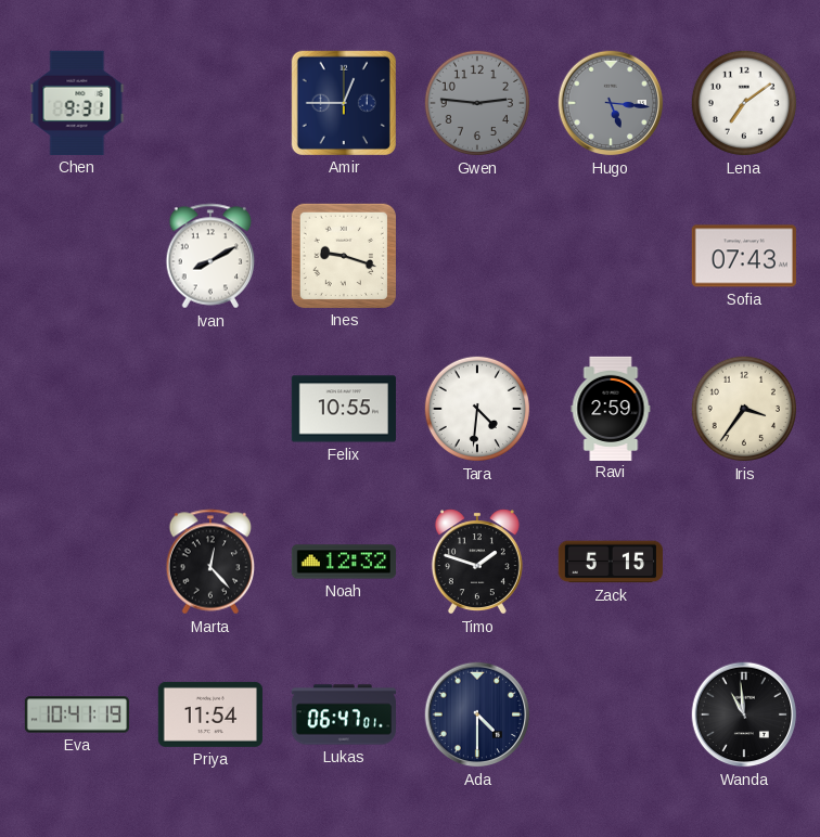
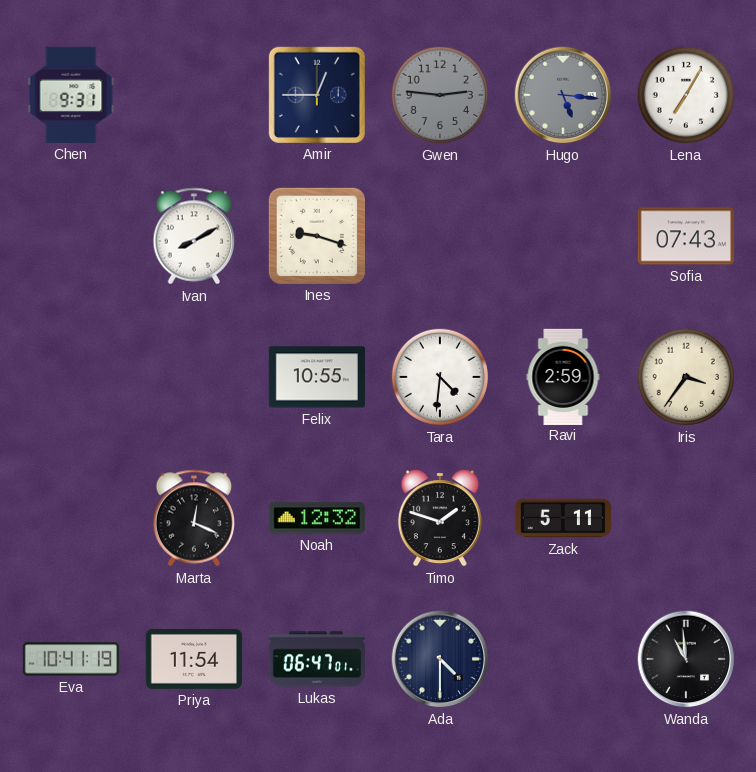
Lena: 7:09 -> 7:05
Marta: 12:23 -> 12:19
Zack: 5:15 -> 5:11
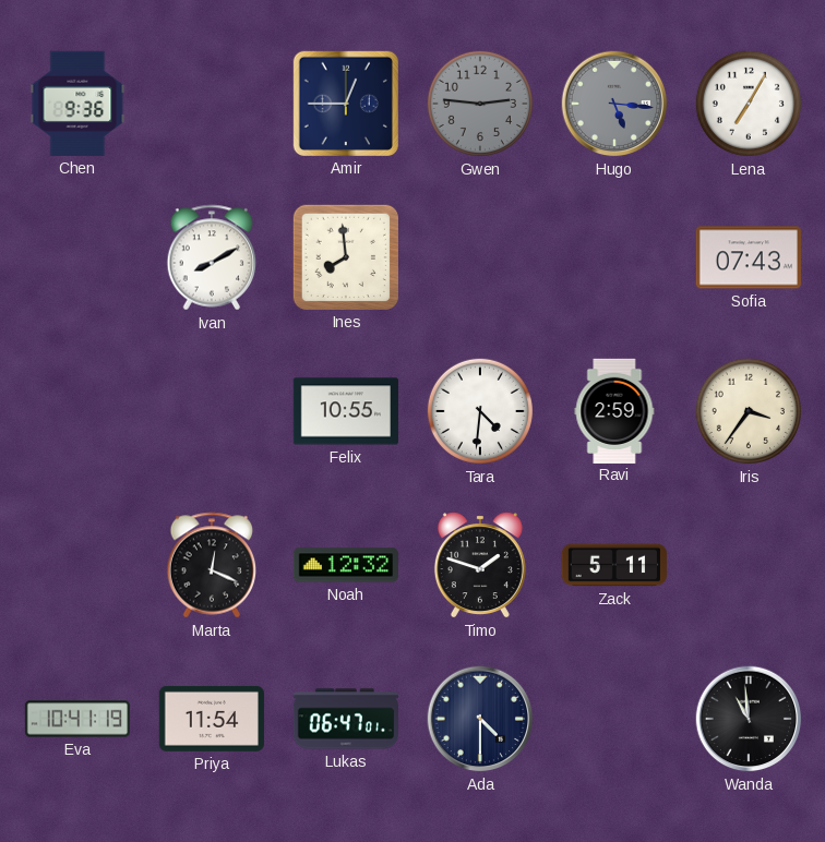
Chen: 9:31 -> 9:36
Ines: 9:18 -> 7:59
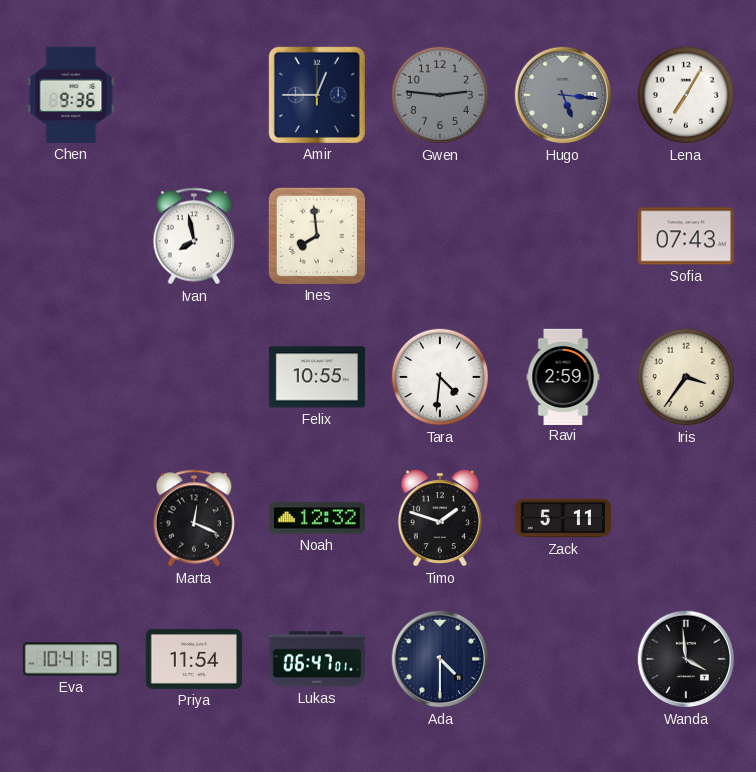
Ivan: 8:10 -> 7:58
Wanda: 10:59 -> 3:59
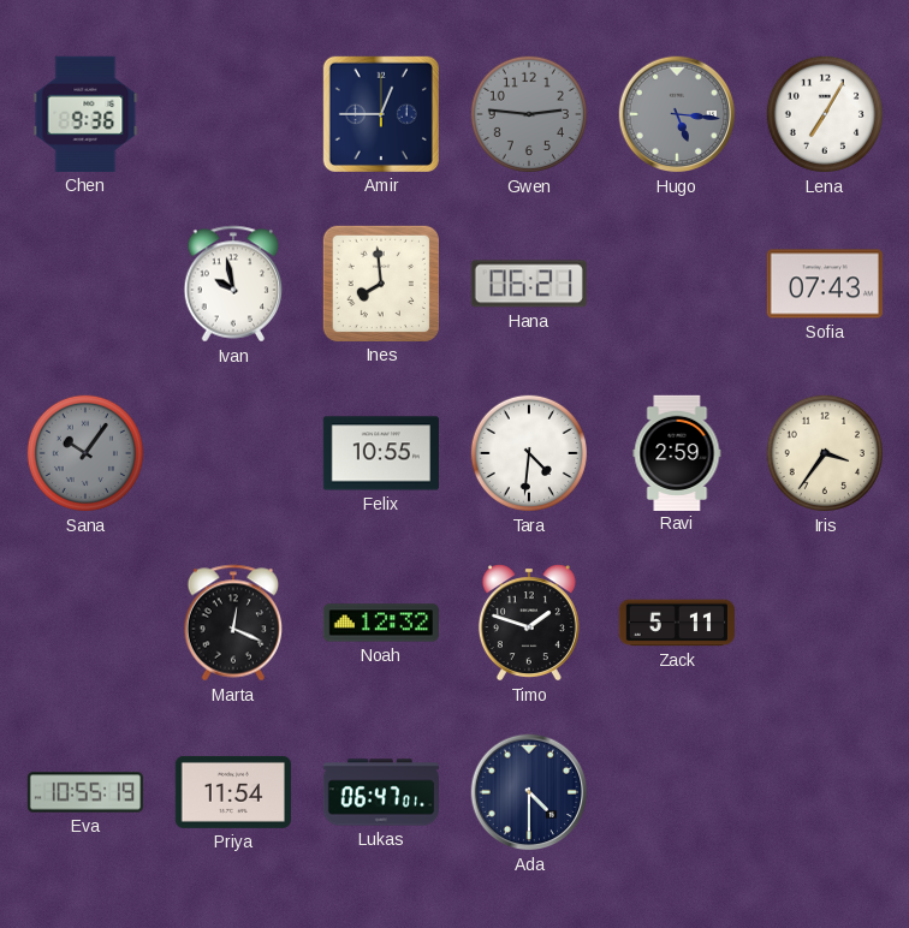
Ivan: 7:58 -> 9:58
Hana: none -> 06:21
Sana: none -> 10:06
Eva: 10:41 -> 10:55
Wanda: 3:59 -> none
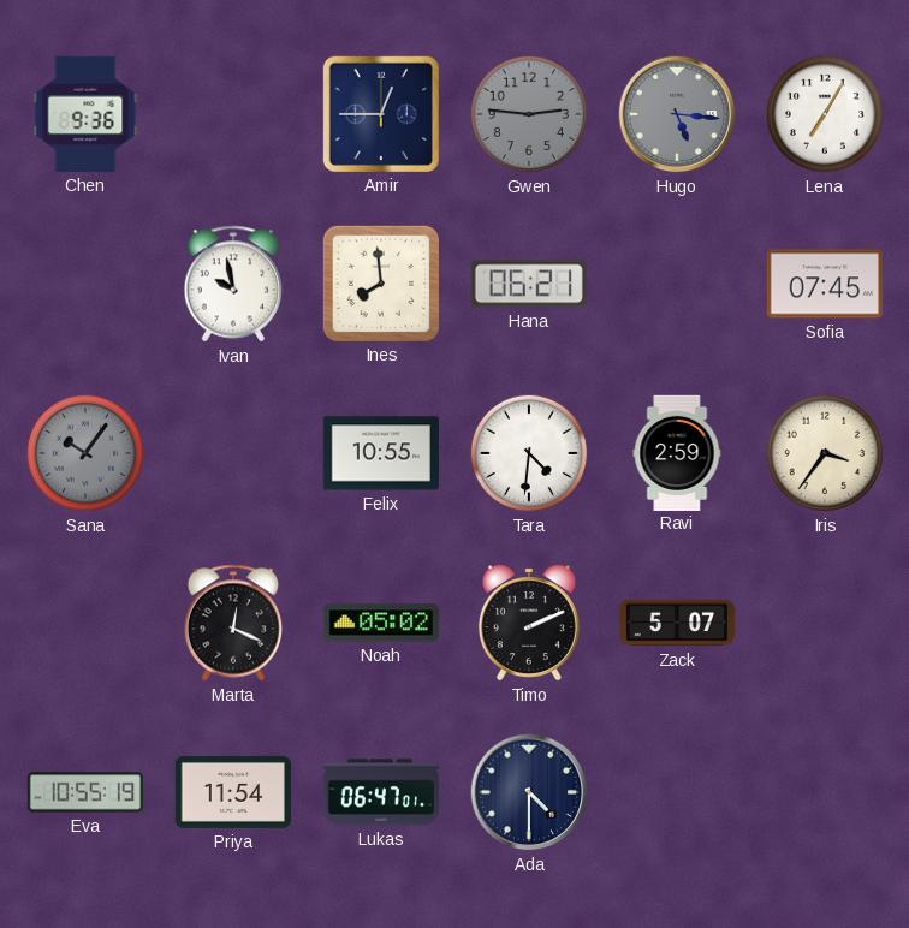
Sofia: 07:43 -> 07:45
Noah: 12:32 -> 05:02
Timo: 1:48 -> 2:11
Zack: 5:11 -> 5:07
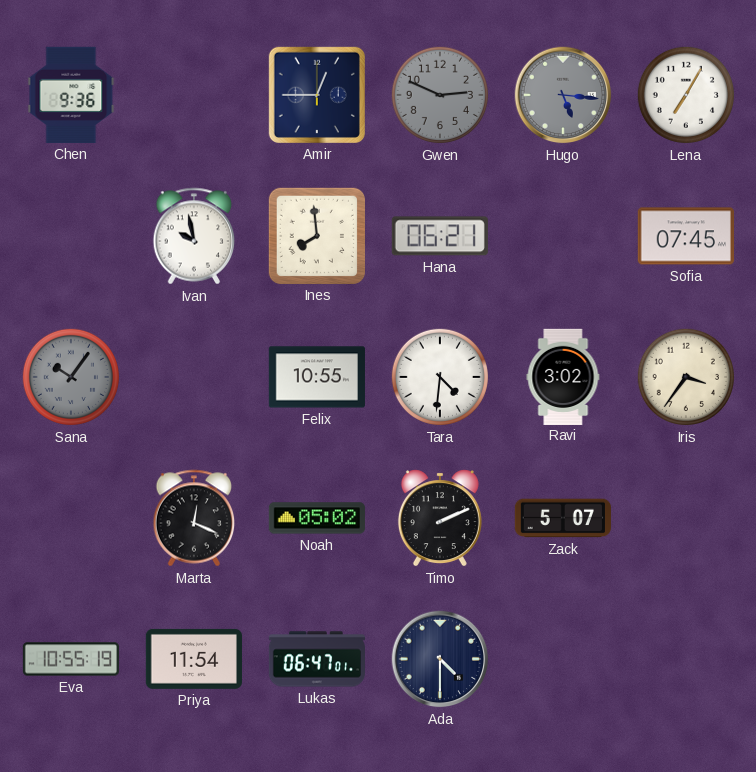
Gwen: 2:46 -> 2:49
Ravi: 2:59 -> 3:02
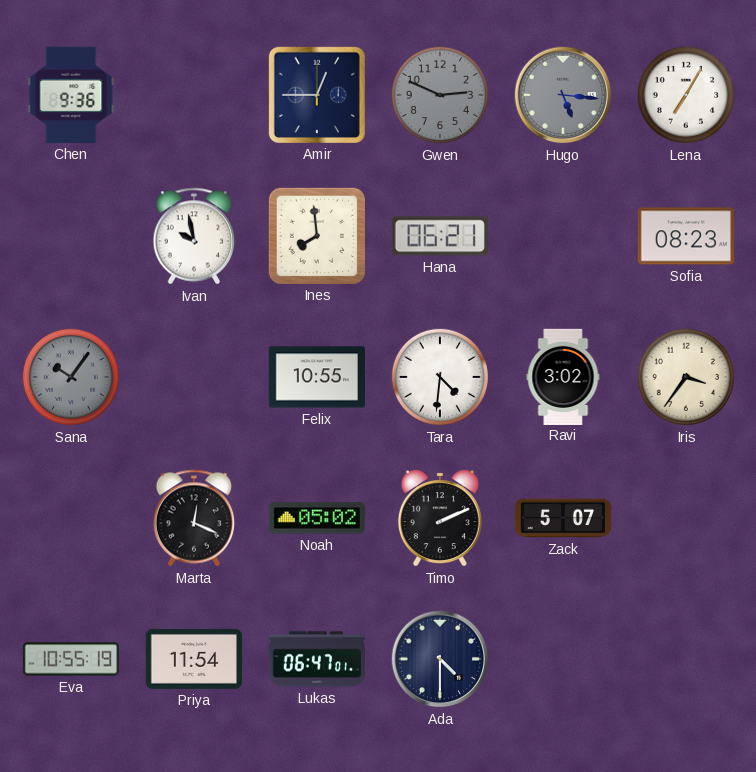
Sofia: 07:45 -> 08:23
